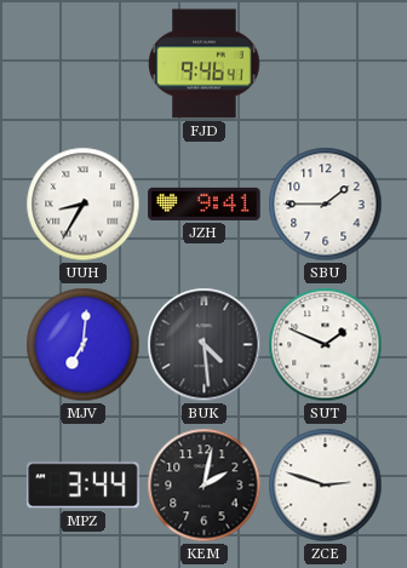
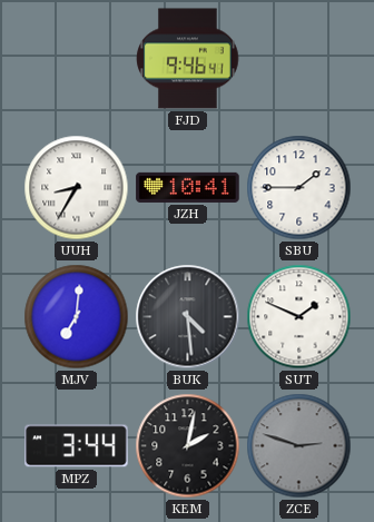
JZH: 9:41 -> 10:41
ZCE dial: white -> grey
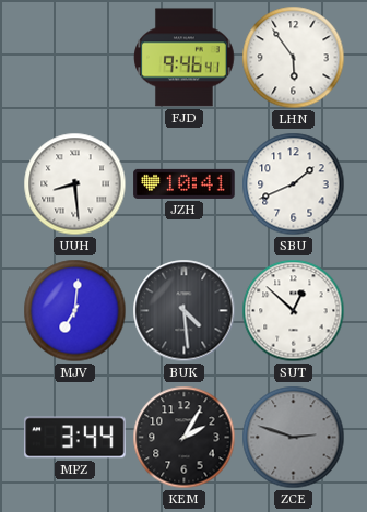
LHN: none -> 5:54
UUH: 8:35 -> 8:29
SBU: 1:45 -> 1:41
SUT: 1:49 -> 12:52
KEM: 2:02 -> 2:05
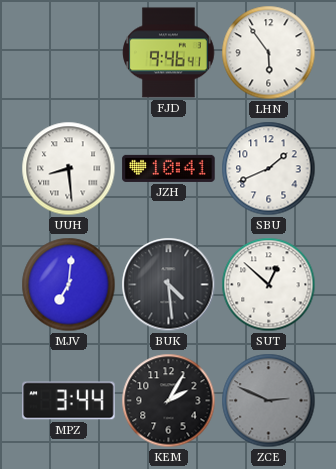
ZCE: 2:48 -> 2:49
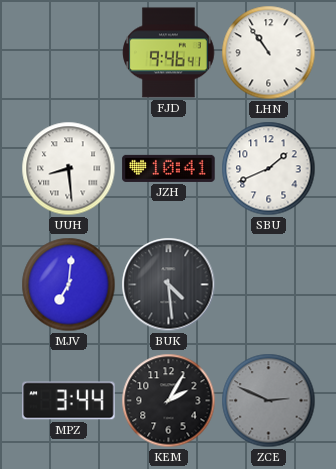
LHN: 5:54 -> 10:54
SUT: 12:52 -> none
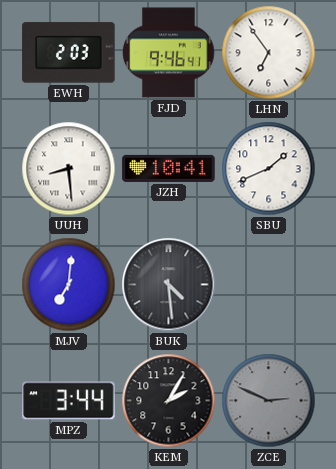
EWH: none -> 2:03
LHN: 10:54 -> 6:54
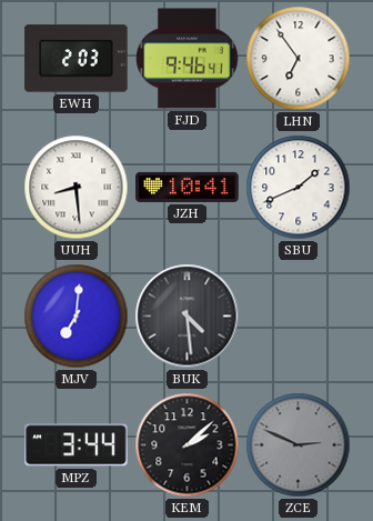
KEM: 2:05 -> 2:08
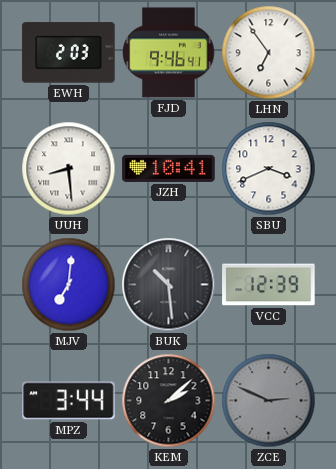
SBU: 1:41 -> 3:41
BUK: 4:29 -> 10:29
VCC: none -> 12:39
